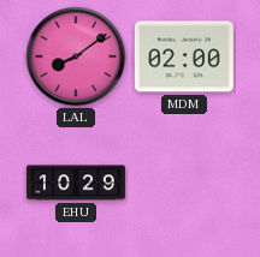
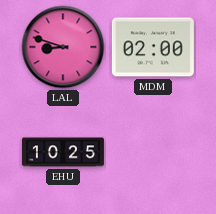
LAL: 8:09 -> 8:48
EHU: 10:29 -> 10:25
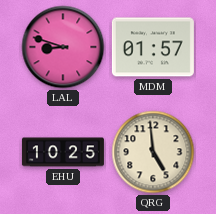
MDM: 02:00 -> 01:57
QRG: none -> 4:59
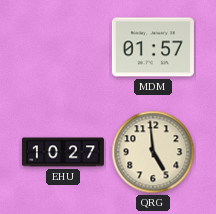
LAL: 8:48 -> none
EHU: 10:25 -> 10:27
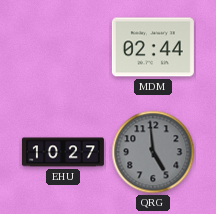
MDM: 01:57 -> 02:44
QRG dial: cream -> grey
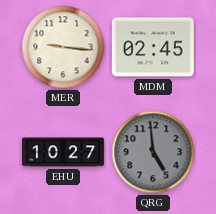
MER: none -> 9:16
MDM: 02:44 -> 02:45
